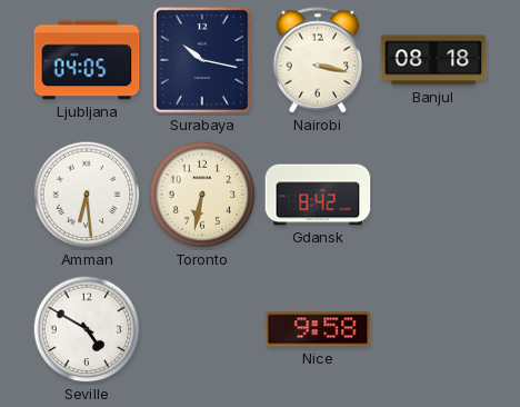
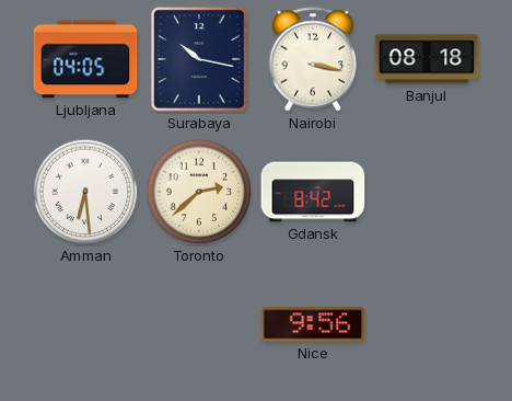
Toronto: 6:32 -> 2:38
Seville: 4:50 -> none
Nice: 9:58 -> 9:56
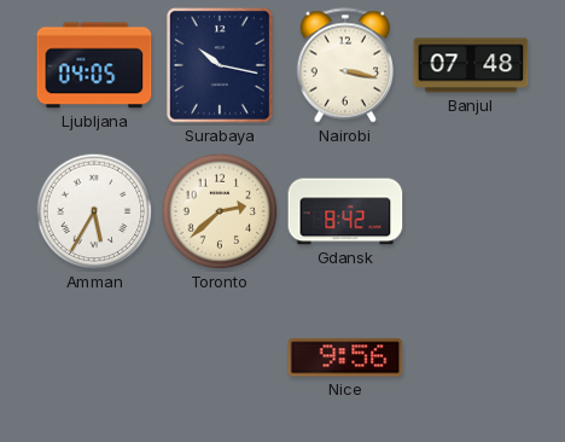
Banjul: 08:18 -> 07:48
Amman: 6:29 -> 5:35
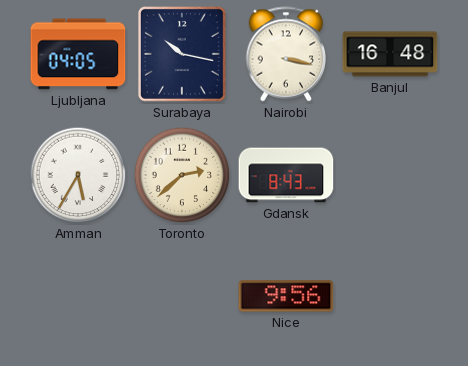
Banjul: 07:48 -> 16:48
Gdansk: 8:42 -> 8:43
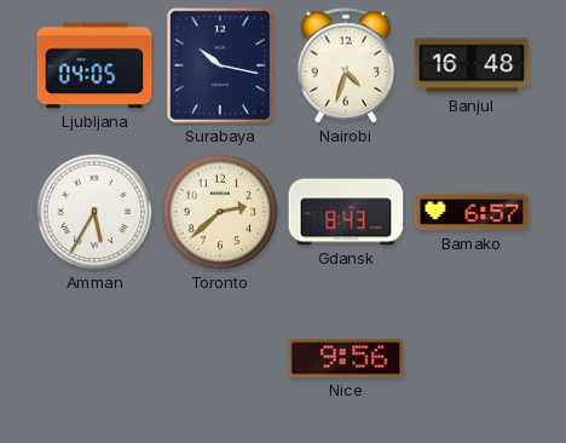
Nairobi: 3:17 -> 4:33
Bamako: none -> 6:57
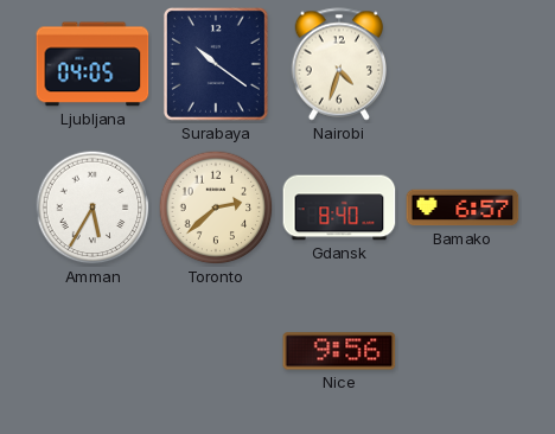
Surabaya: 10:17 -> 10:21
Banjul: 16:48 -> none
Gdansk: 8:43 -> 8:40
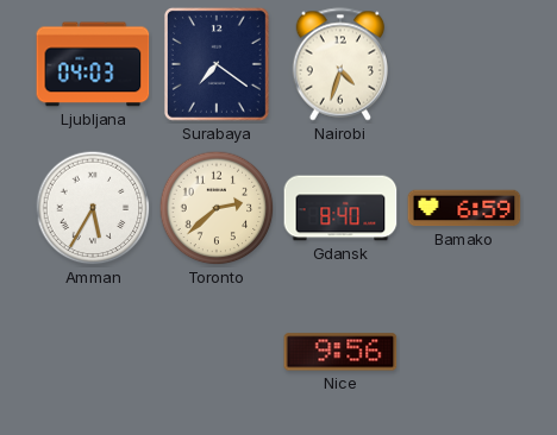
Ljubljana: 04:05 -> 04:03
Surabaya: 10:21 -> 7:21
Bamako: 6:57 -> 6:59
